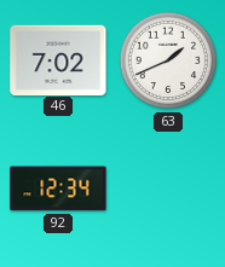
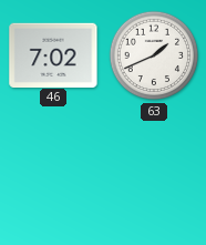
92: 12:34 -> none
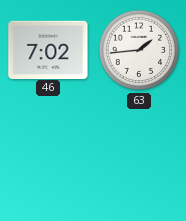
63: 1:41 -> 1:44
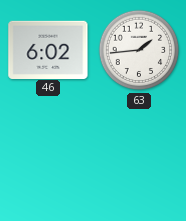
46: 7:02 -> 6:02
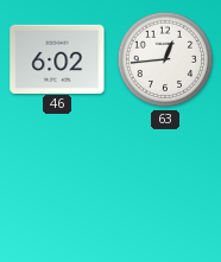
63: 1:44 -> 12:44
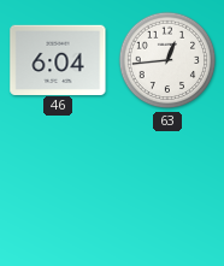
46: 6:02 -> 6:04
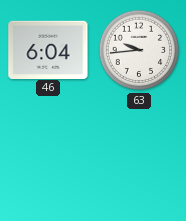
63: 12:44 -> 9:44
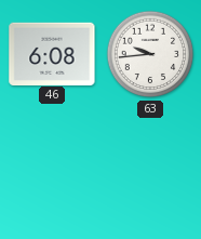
46: 6:04 -> 6:08
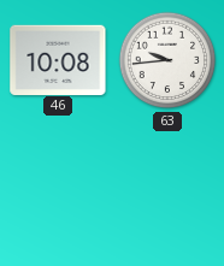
46: 6:08 -> 10:08
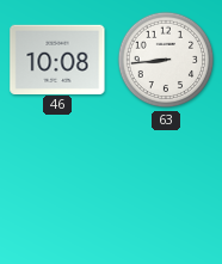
63: 9:44 -> 8:44
